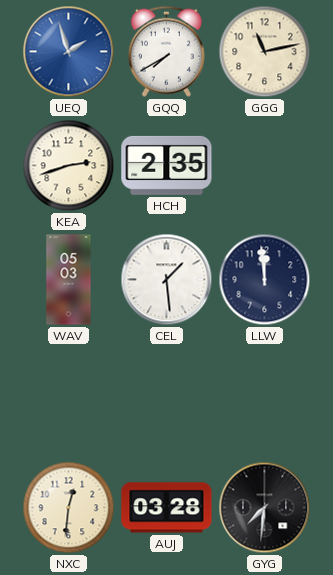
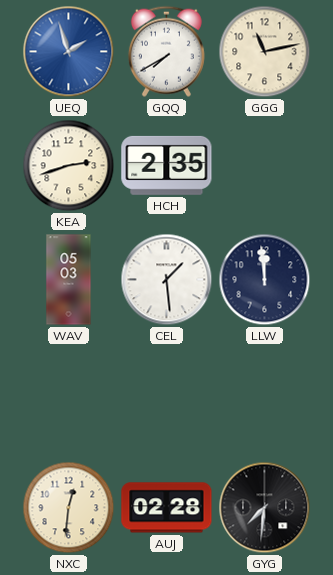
AUJ: 03:28 -> 02:28
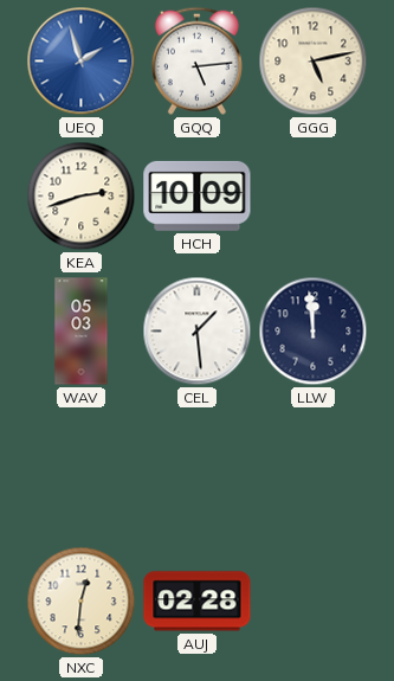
GQQ: 7:40 -> 5:14
GGG: 11:13 -> 5:13
HCH: 2:35 -> 10:09
GYG: 7:31 -> none
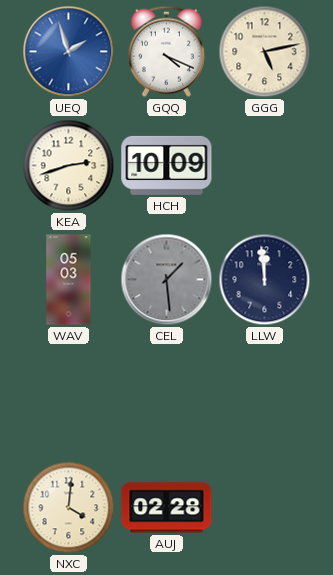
GQQ: 5:14 -> 4:19
CEL dial: white -> grey
NXC: 12:31 -> 4:01
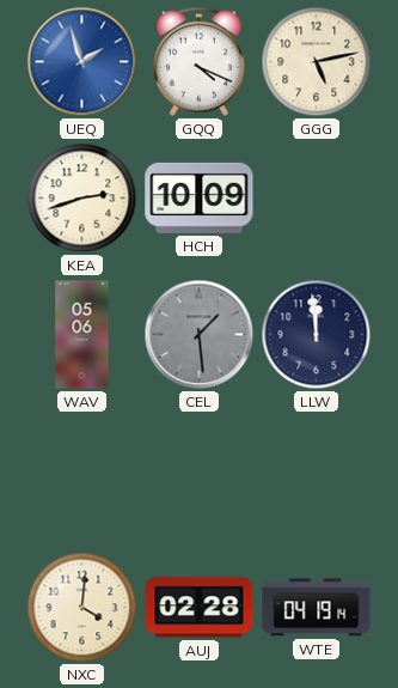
WAV: 05:03 -> 05:06
WTE: none -> 04:19
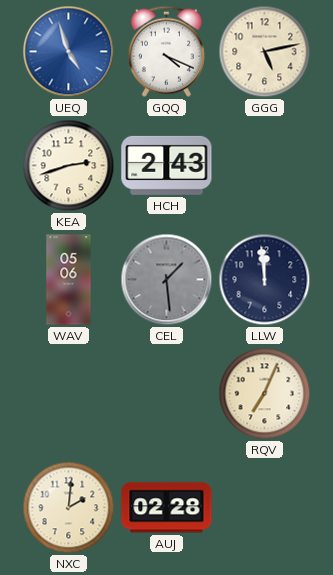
UEQ: 1:57 -> 4:57
HCH: 10:09 -> 2:43
RQV: none -> 7:04
NXC: 4:01 -> 2:01
WTE: 04:19 -> none
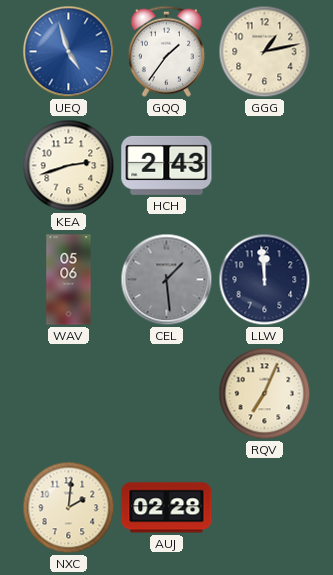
GQQ: 4:19 -> 1:36
GGG: 5:13 -> 1:13
